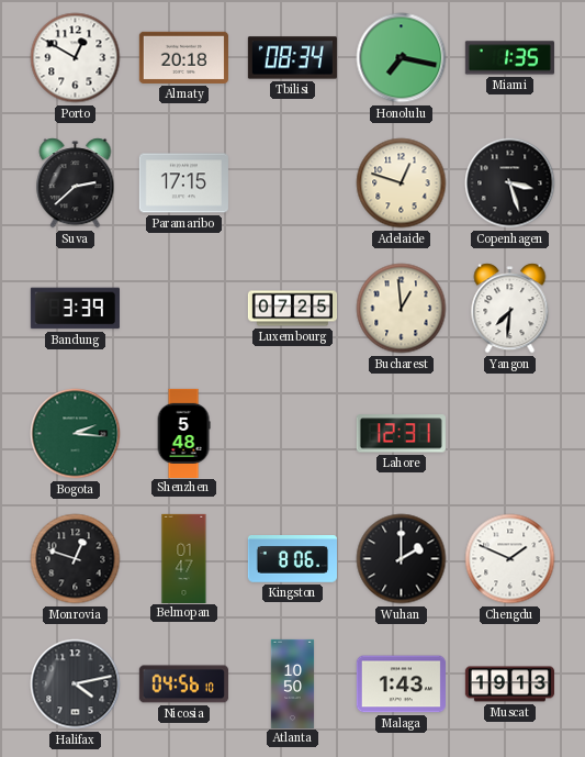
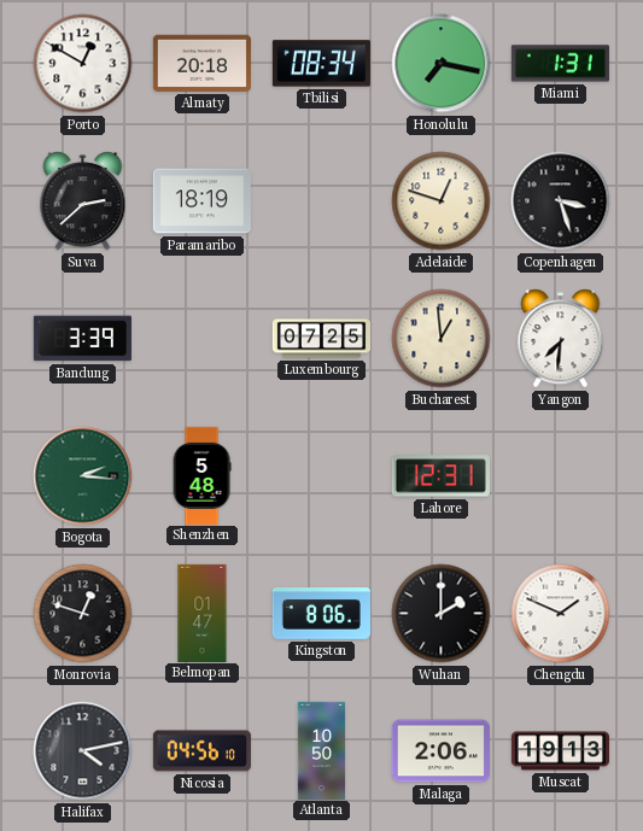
Miami: 1:35 -> 1:31
Paramaribo: 17:15 -> 18:19
Malaga: 1:43 -> 2:06
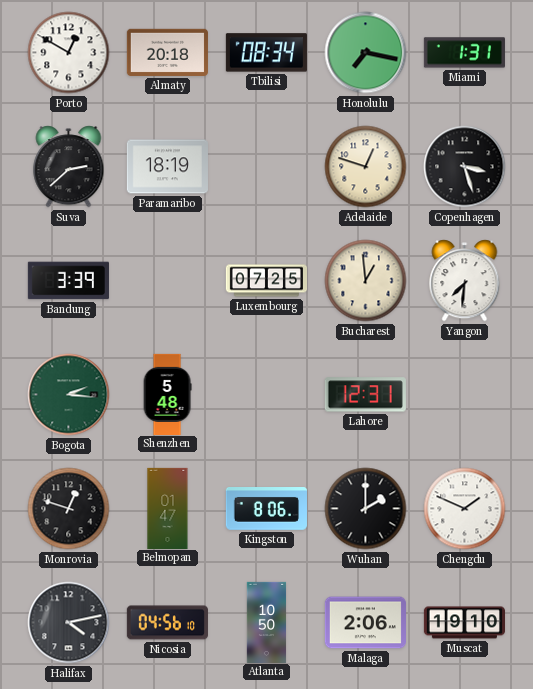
Muscat: 19:13 -> 19:10
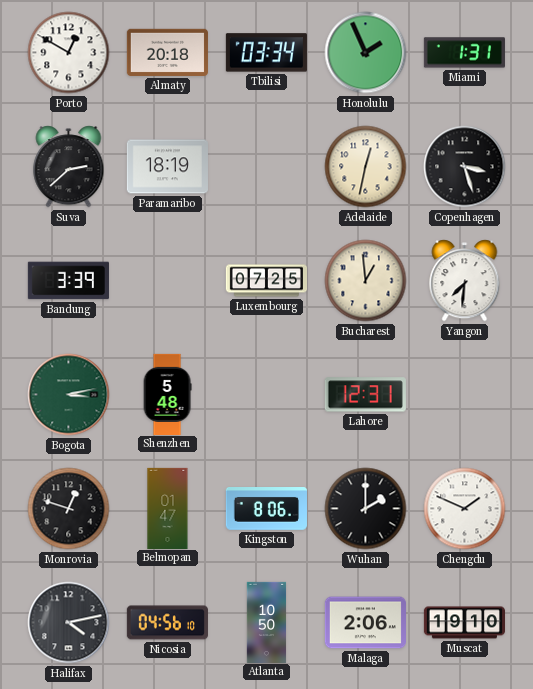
Tbilisi: 08:34 -> 03:34
Honolulu: 7:17 -> 1:56
Adelaide: 12:48 -> 12:32
Bogota: 2:16 -> 3:13
